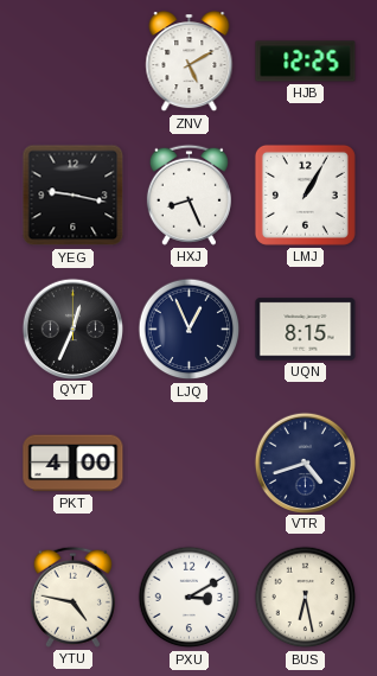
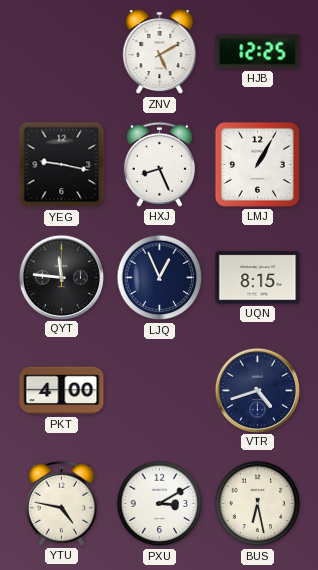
QYT: 12:34 -> 11:46
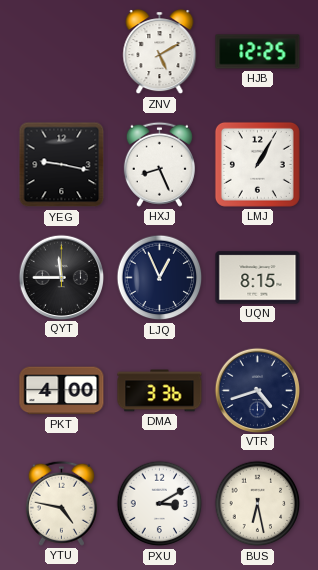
QYT: 11:46 -> 11:45
DMA: none -> 3:36
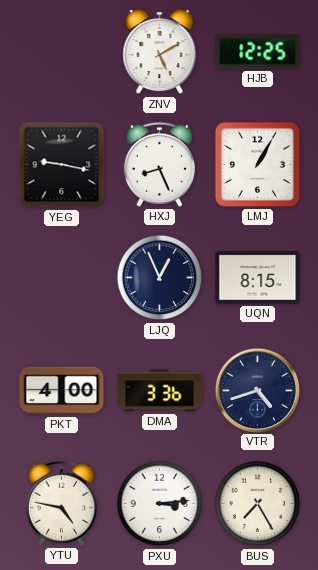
QYT: 11:45 -> none
PXU: 3:10 -> 3:14
BUS: 6:28 -> 7:25
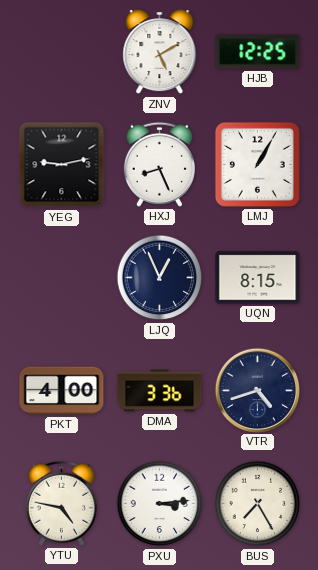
YEG: 9:17 -> 9:13
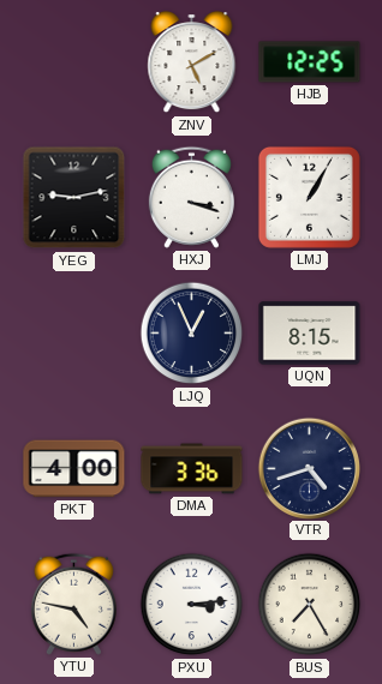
HXJ: 8:26 -> 3:18
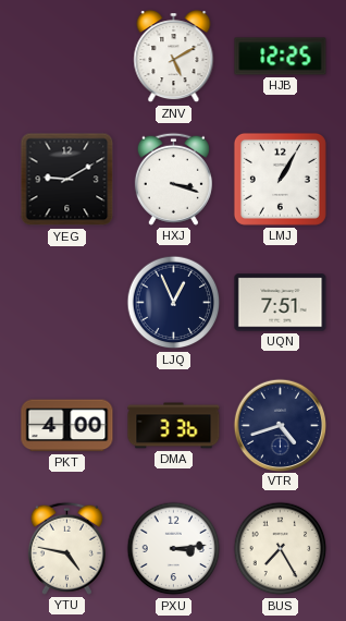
YEG: 9:13 -> 9:10
UQN: 8:15 -> 7:51
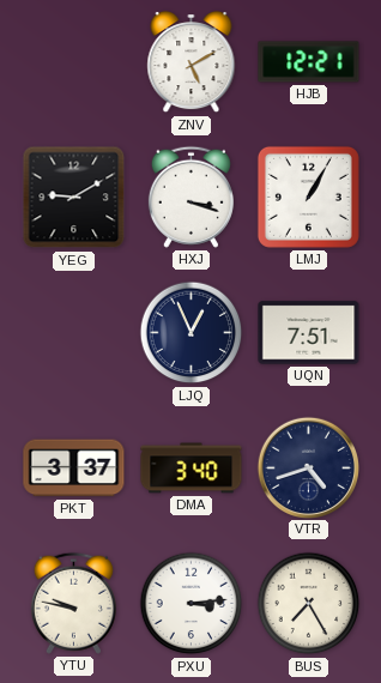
HJB: 12:25 -> 12:21
PKT: 4:00 -> 3:37
DMA: 3:36 -> 3:40
YTU: 4:47 -> 9:47
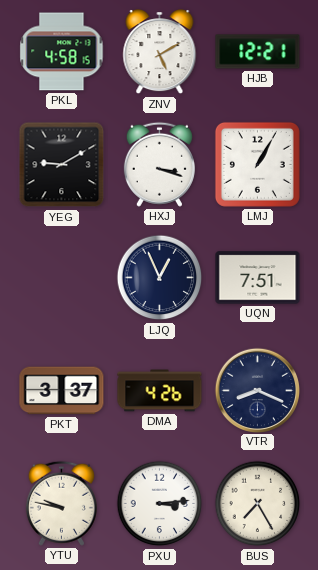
PKL: none -> 4:58
DMA: 3:40 -> 4:26
VTR: 4:42 -> 8:19
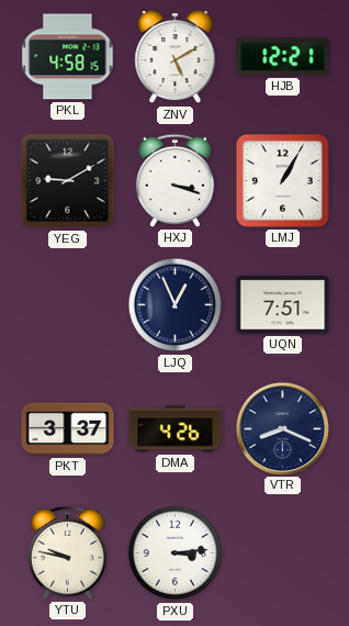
BUS: 7:25 -> none
